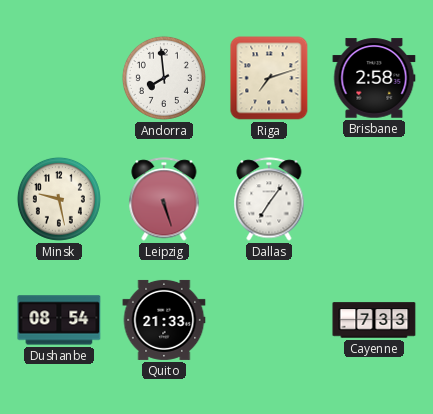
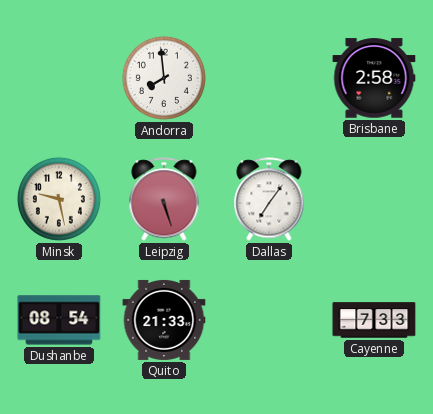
Riga: 7:12 -> none
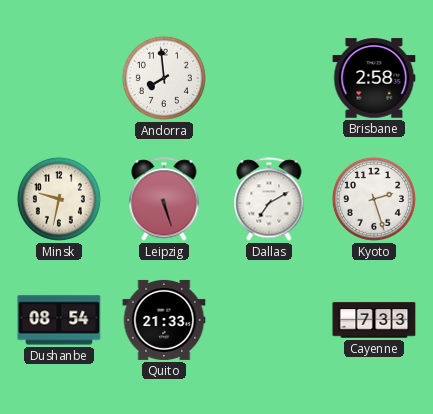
Minsk: 9:28 -> 9:32
Dallas: 7:06 -> 7:10
Kyoto: none -> 2:27
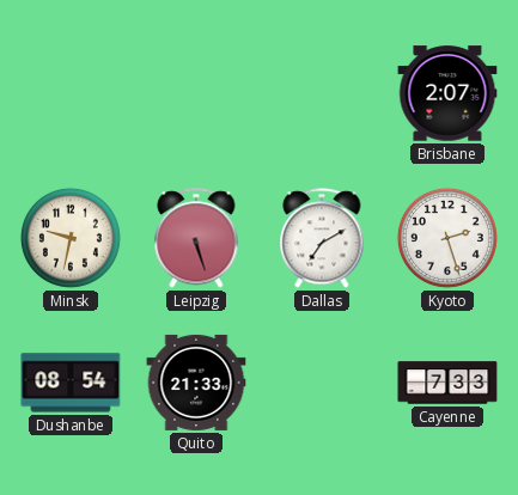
Andorra: 7:59 -> none
Brisbane: 2:58 -> 2:07
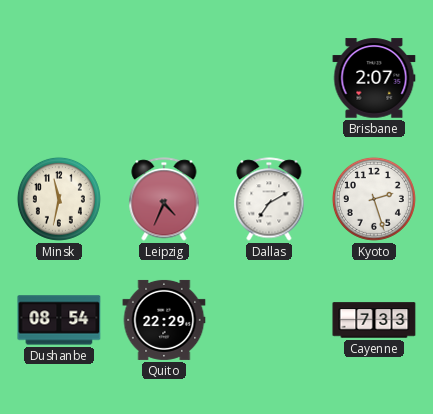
Minsk: 9:32 -> 11:32
Leipzig: 5:27 -> 4:34
Quito: 21:33 -> 22:29
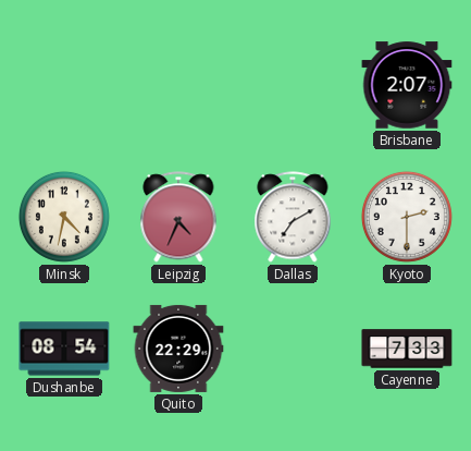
Minsk: 11:32 -> 4:32
Kyoto: 2:27 -> 2:30
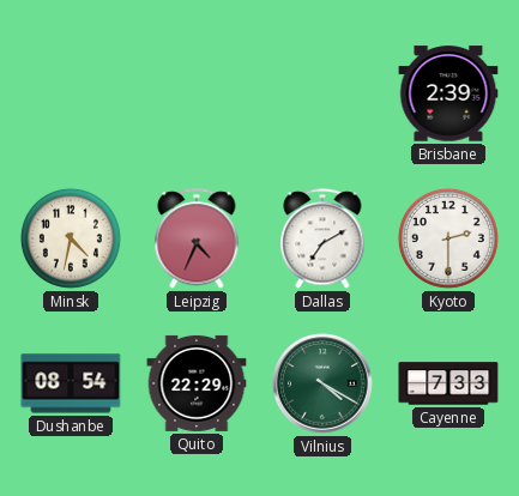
Brisbane: 2:07 -> 2:39
Vilnius: none -> 4:20
